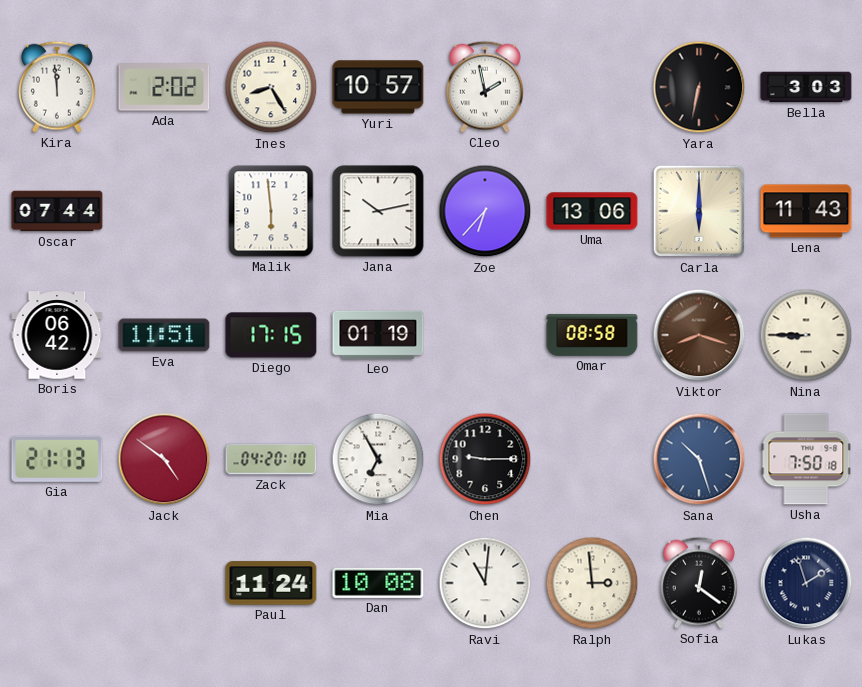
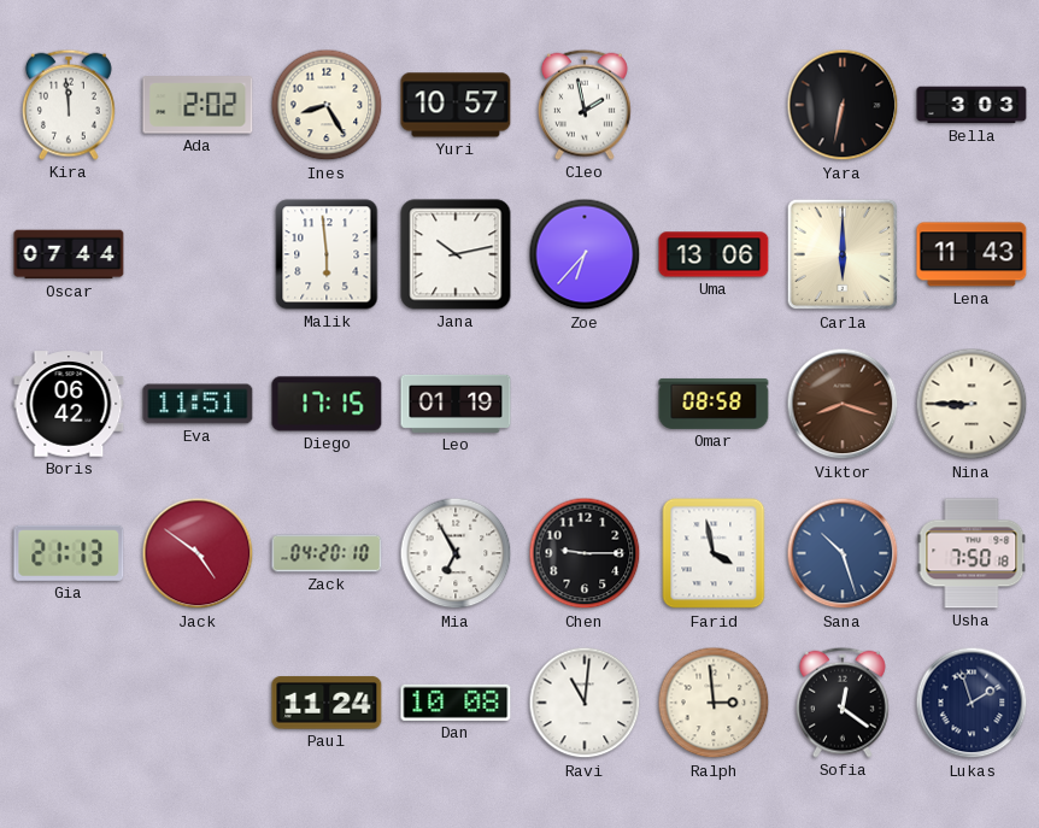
Farid: none -> 3:58
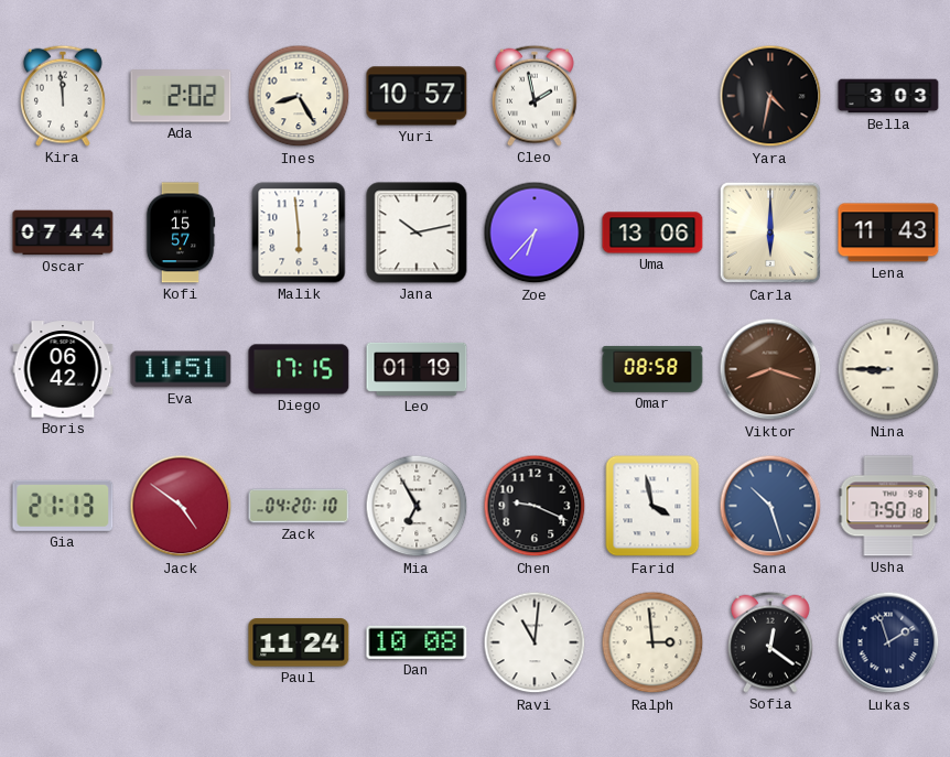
Yara: 6:32 -> 4:32
Kofi: none -> 15:57
Chen: 9:15 -> 9:19
